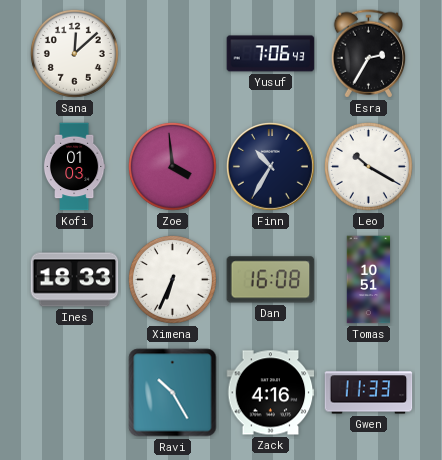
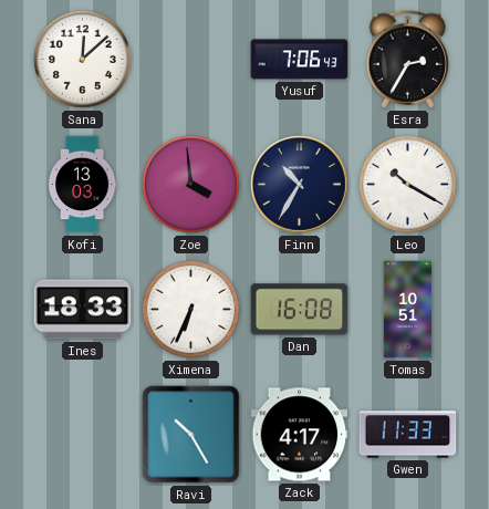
Kofi: 01:03 -> 13:03
Zack: 4:16 -> 4:17
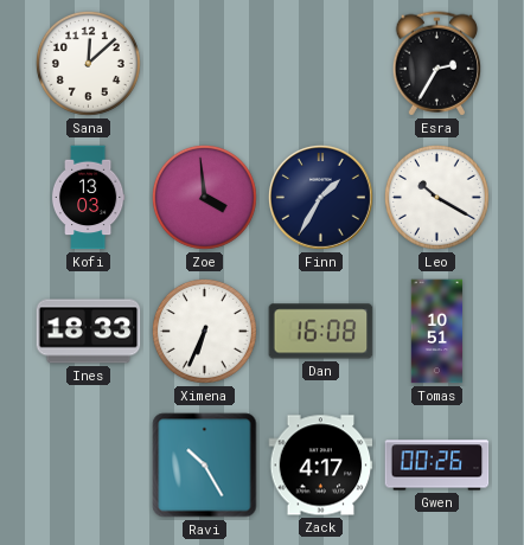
Yusuf: 7:06 -> none
Finn: 10:35 -> 1:35
Gwen: 11:33 -> 00:26
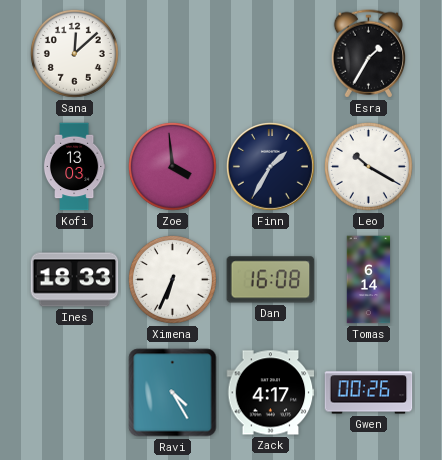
Esra: 2:35 -> 1:35
Tomas: 10:51 -> 6:14
Ravi: 10:25 -> 4:25
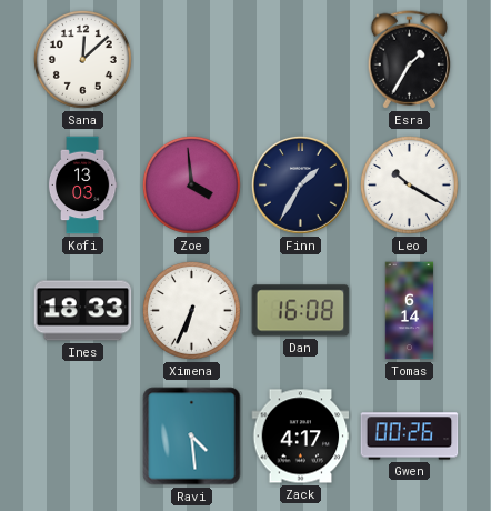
Ravi: 4:25 -> 4:29
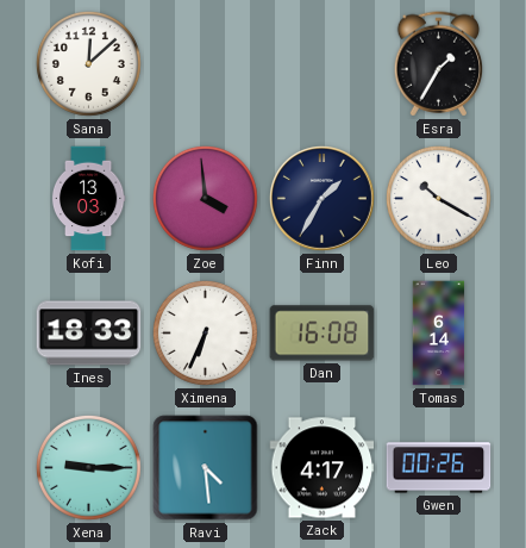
Xena: none -> 9:15
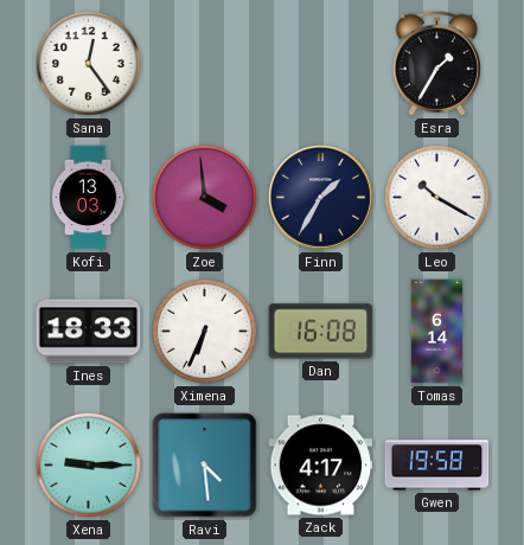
Sana: 12:08 -> 12:24
Gwen: 00:26 -> 19:58
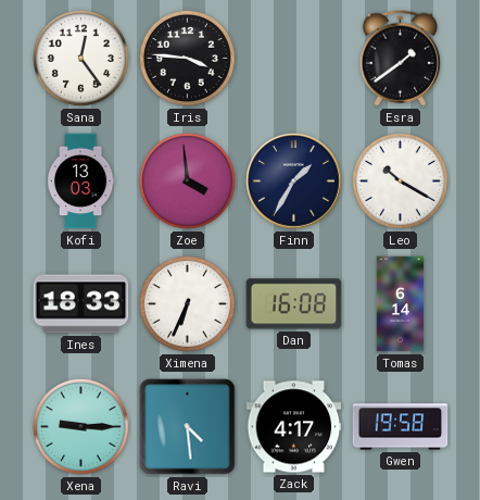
Iris: none -> 3:46
Esra: 1:35 -> 1:39
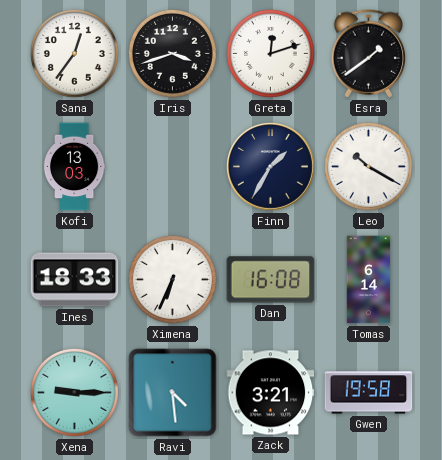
Sana: 12:24 -> 12:36
Iris: 3:46 -> 3:42
Greta: none -> 12:12
Zoe: 3:59 -> none
Zack: 4:17 -> 3:21
